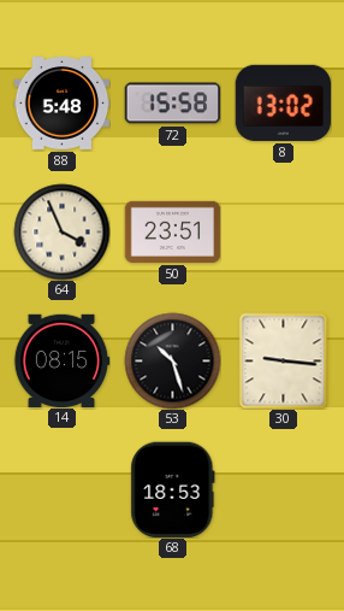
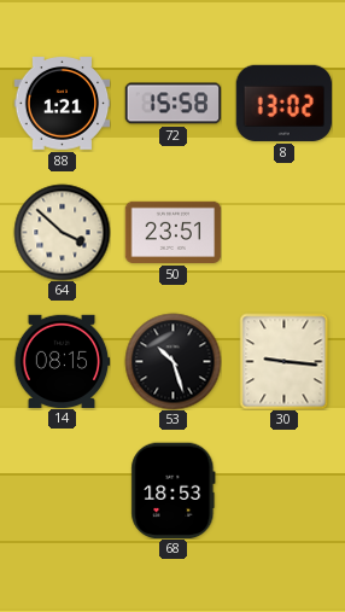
88: 5:48 -> 1:21
64: 3:56 -> 3:52
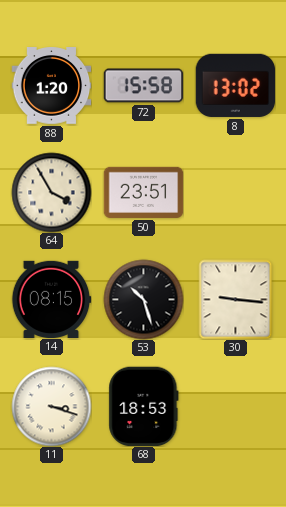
88: 1:21 -> 1:20
64: 3:52 -> 3:55
11: none -> 3:18
